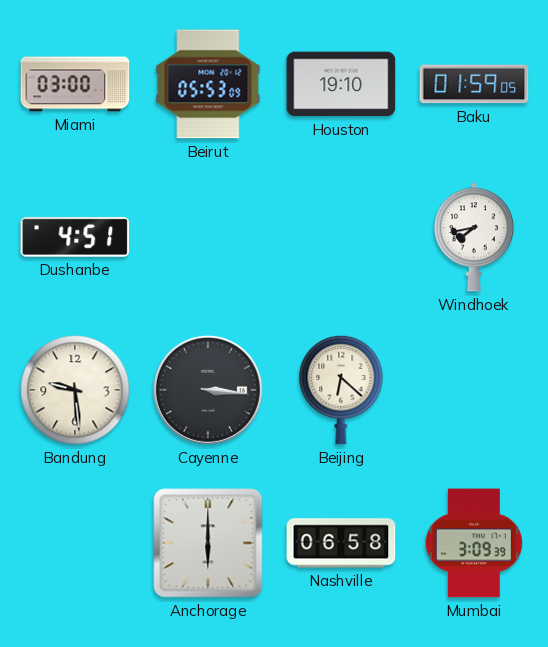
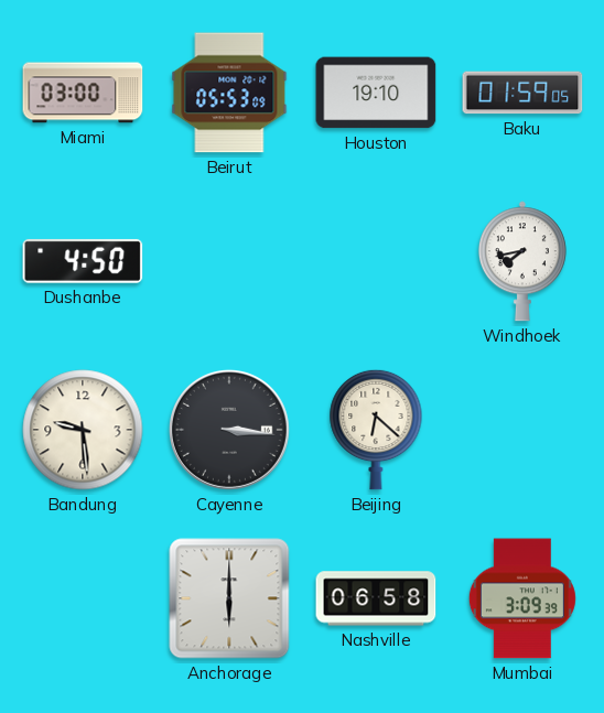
Dushanbe: 4:51 -> 4:50
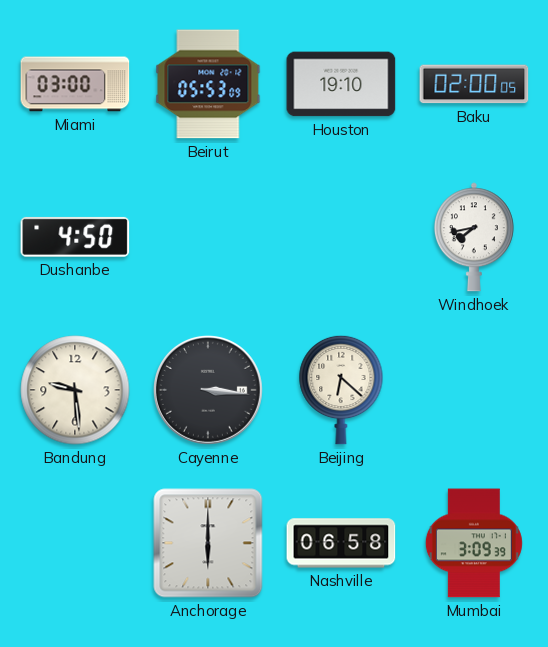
Baku: 01:59 -> 02:00
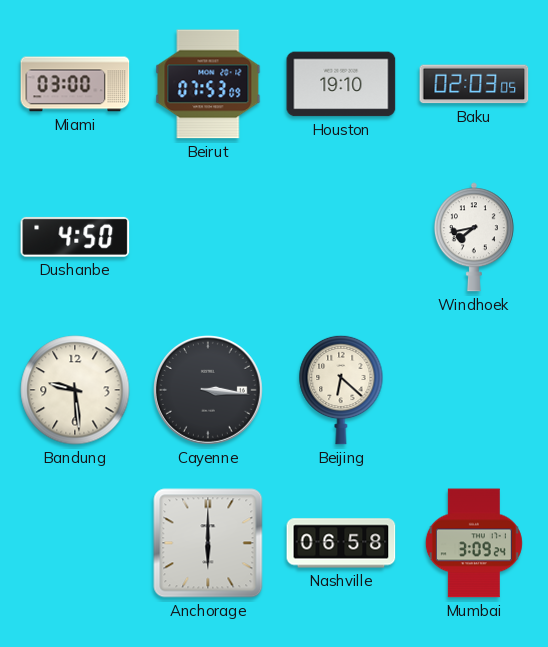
Beirut: 05:53 -> 07:53
Baku: 02:00 -> 02:03
Mumbai: 3:09:39 -> 3:09:24
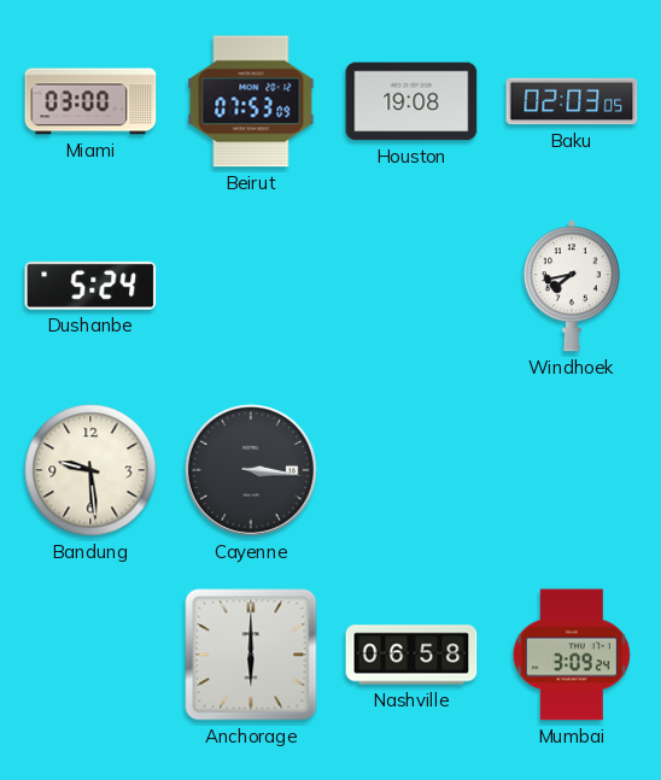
Houston: 19:10 -> 19:08
Dushanbe: 4:50 -> 5:24
Beijing: 6:22 -> none
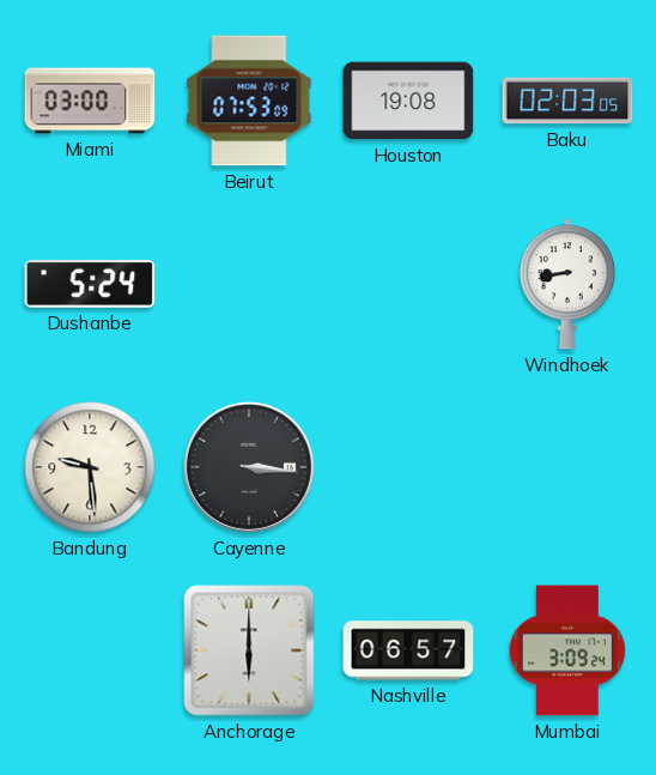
Windhoek: 7:43 -> 8:43
Nashville: 06:58 -> 06:57
